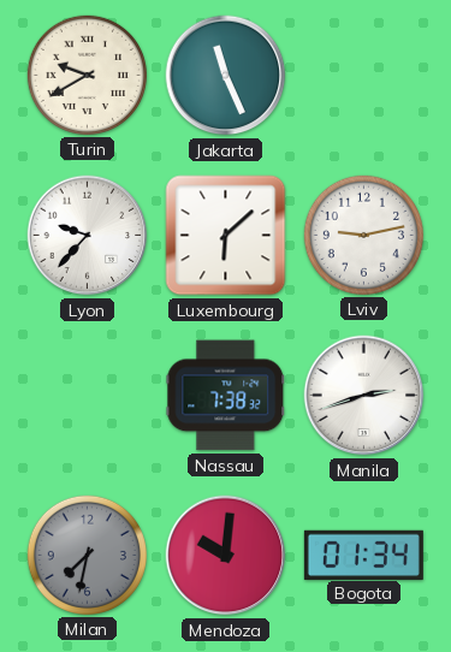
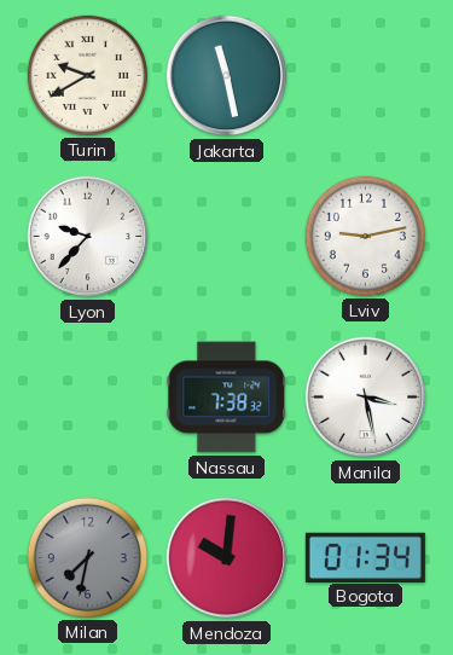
Jakarta: 11:26 -> 11:28
Luxembourg: 6:08 -> none
Manila: 2:42 -> 3:28
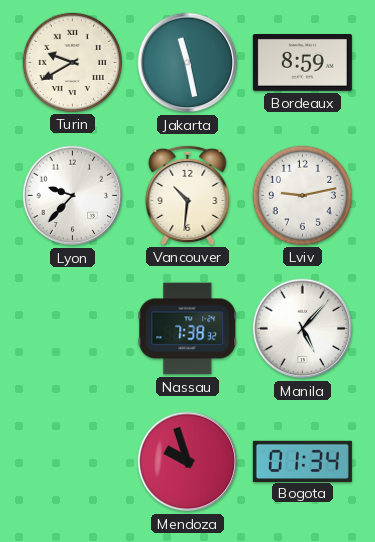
Bordeaux: none -> 8:59
Vancouver: none -> 10:31
Manila: 3:28 -> 5:07
Milan: 7:32 -> none
Mendoza: 10:01 -> 9:57
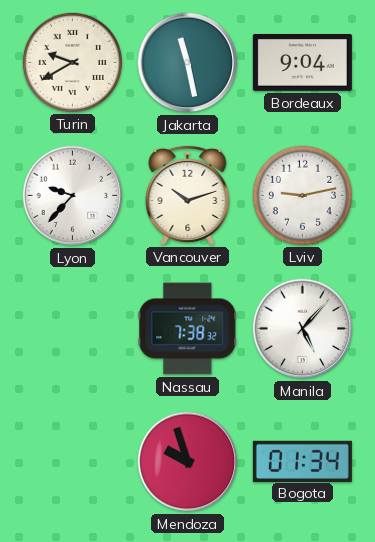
Bordeaux: 8:59 -> 9:04
Vancouver: 10:31 -> 10:12
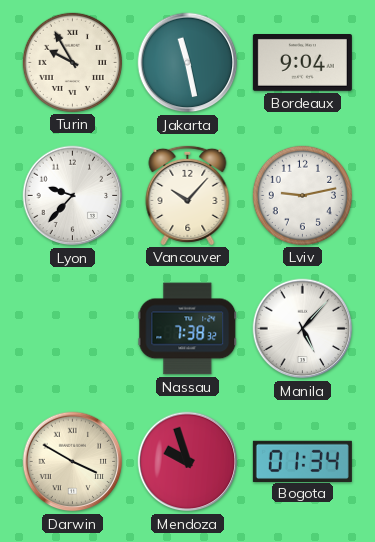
Turin: 9:40 -> 9:55
Vancouver: 10:12 -> 10:07
Darwin: none -> 3:50
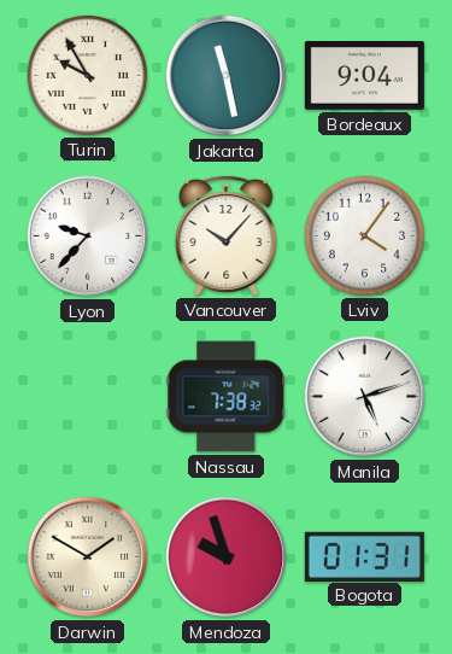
Lviv: 9:13 -> 4:06
Manila: 5:07 -> 5:12
Darwin: 3:50 -> 1:50
Bogota: 01:34 -> 01:31
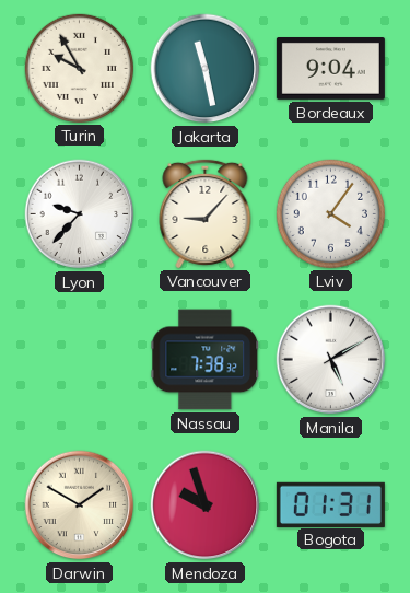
Vancouver: 10:07 -> 9:07
Manila: 5:12 -> 5:10
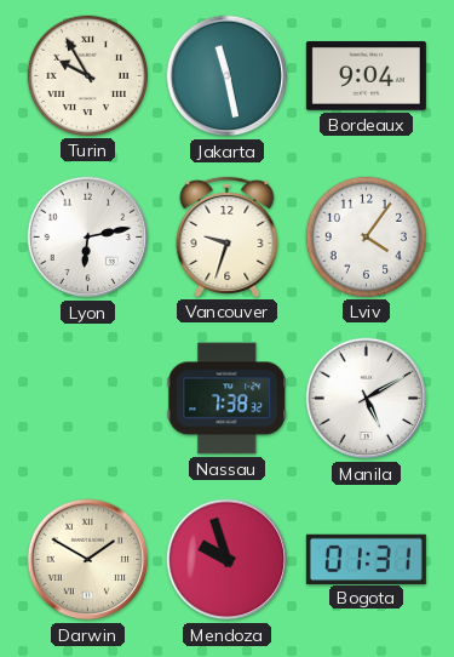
Lyon: 9:37 -> 6:13
Vancouver: 9:07 -> 9:33
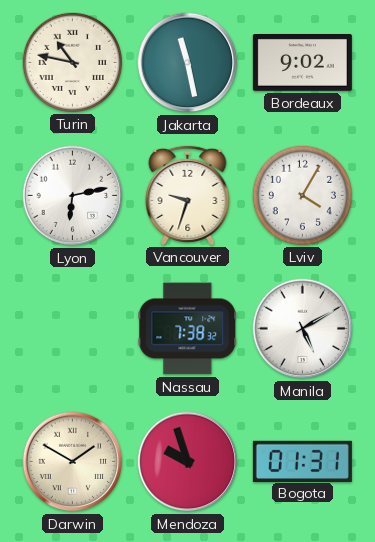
Turin: 9:55 -> 10:47
Bordeaux: 9:04 -> 9:02
Lviv: 4:06 -> 4:05
